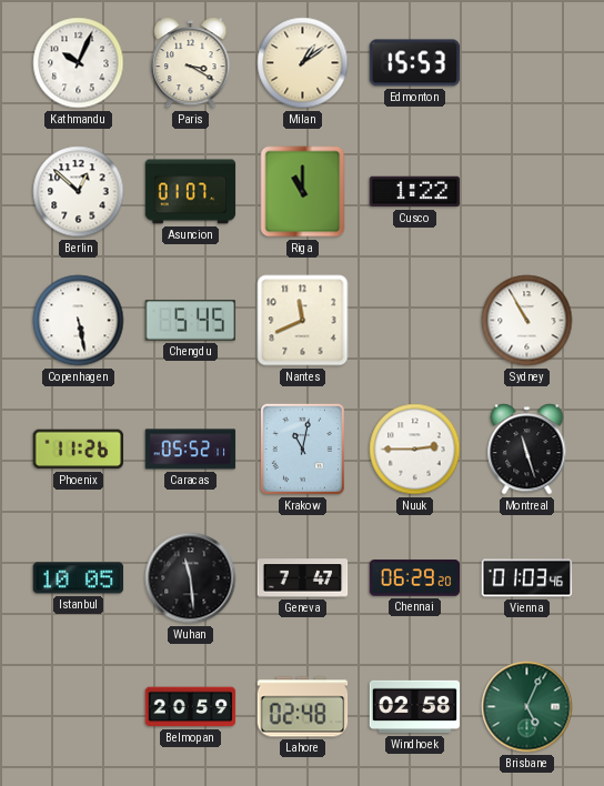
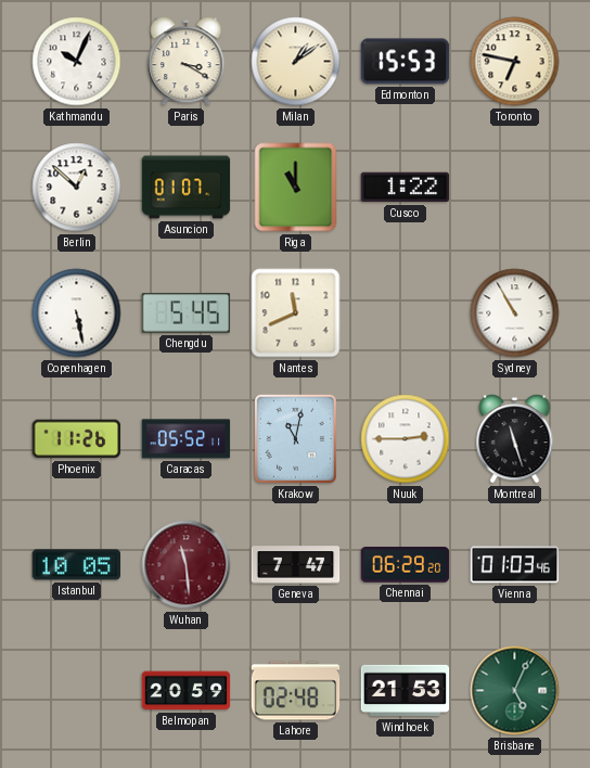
Toronto: none -> 6:47
Wuhan dial: black -> burgundy
Windhoek: 02:58 -> 21:53
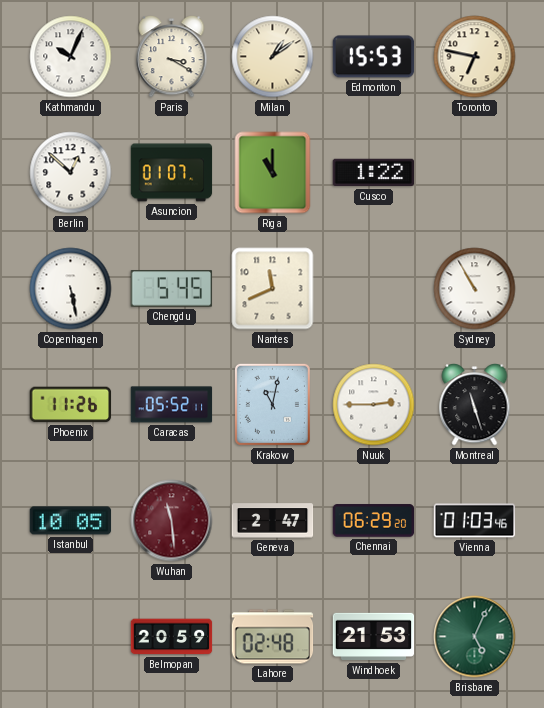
Geneva: 7:47 -> 2:47
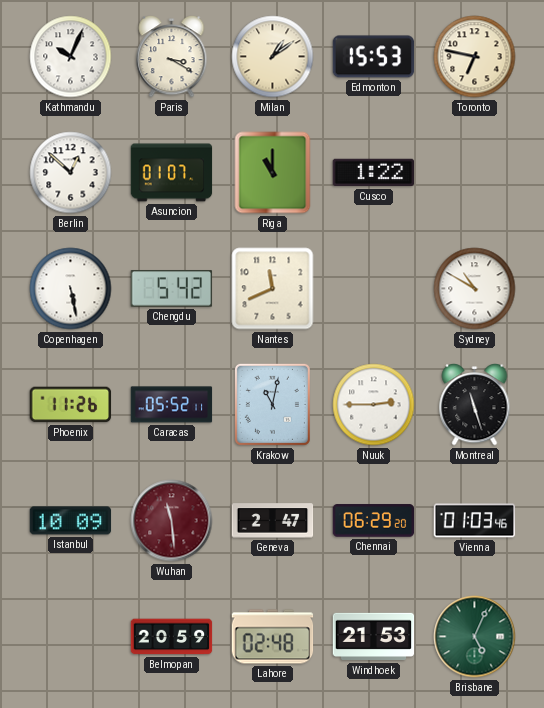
Chengdu: 5:45 -> 5:42
Sydney: 10:55 -> 10:50
Istanbul: 10:05 -> 10:09
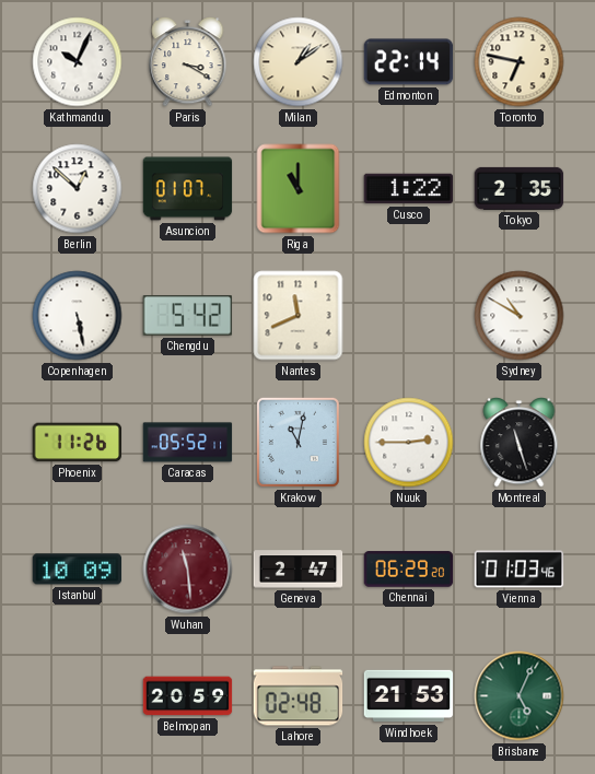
Edmonton: 15:53 -> 22:14
Tokyo: none -> 2:35
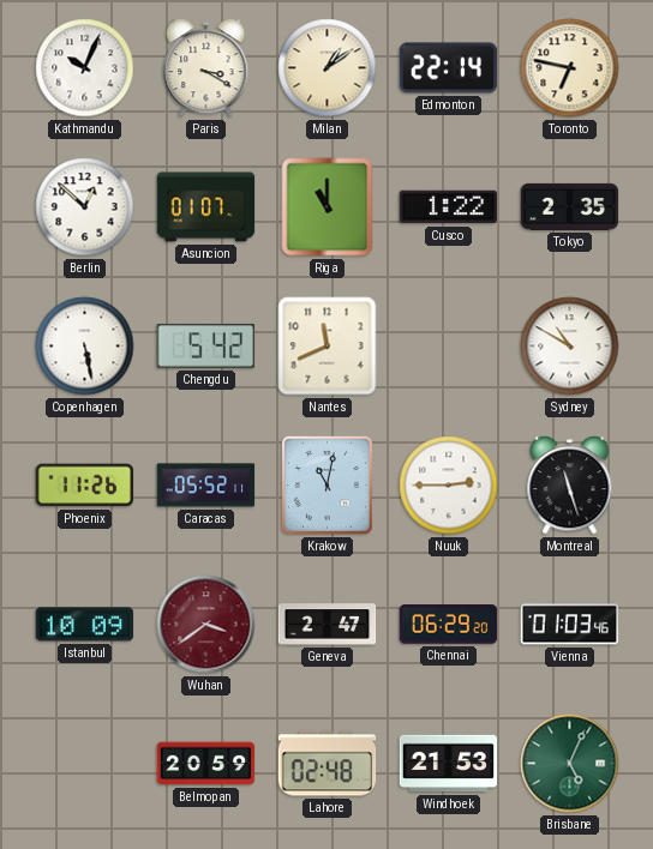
Wuhan: 11:29 -> 3:39
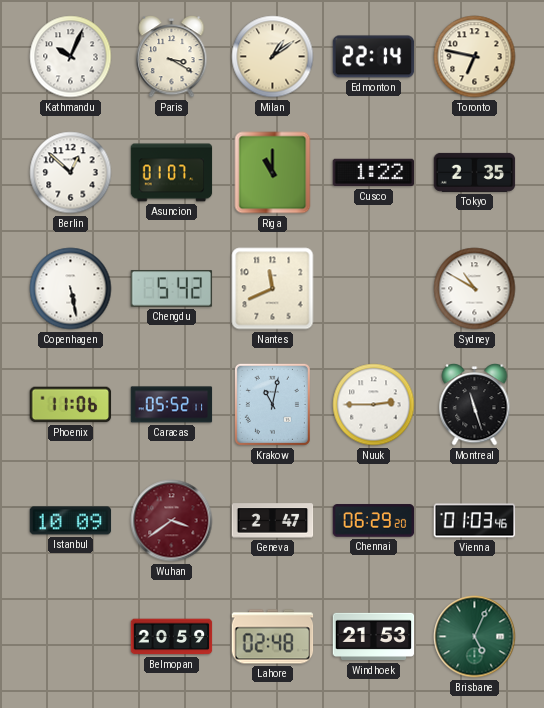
Phoenix: 11:26 -> 11:06
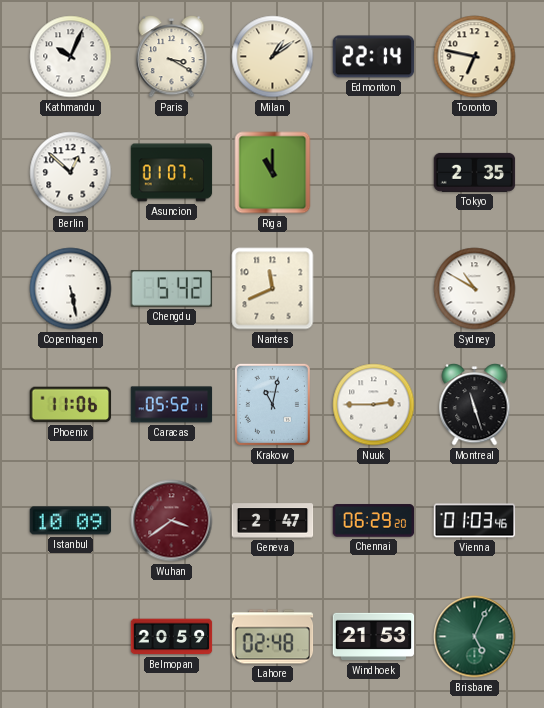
Cusco: 1:22 -> none
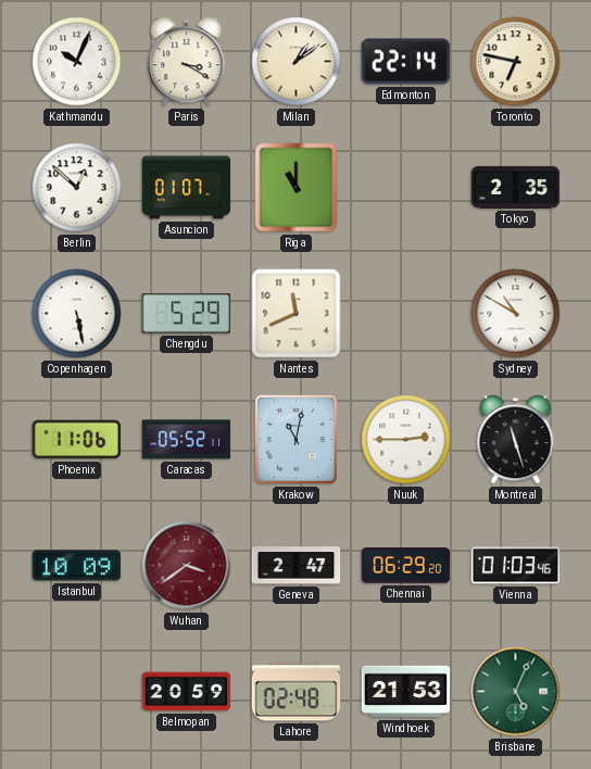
Chengdu: 5:42 -> 5:29
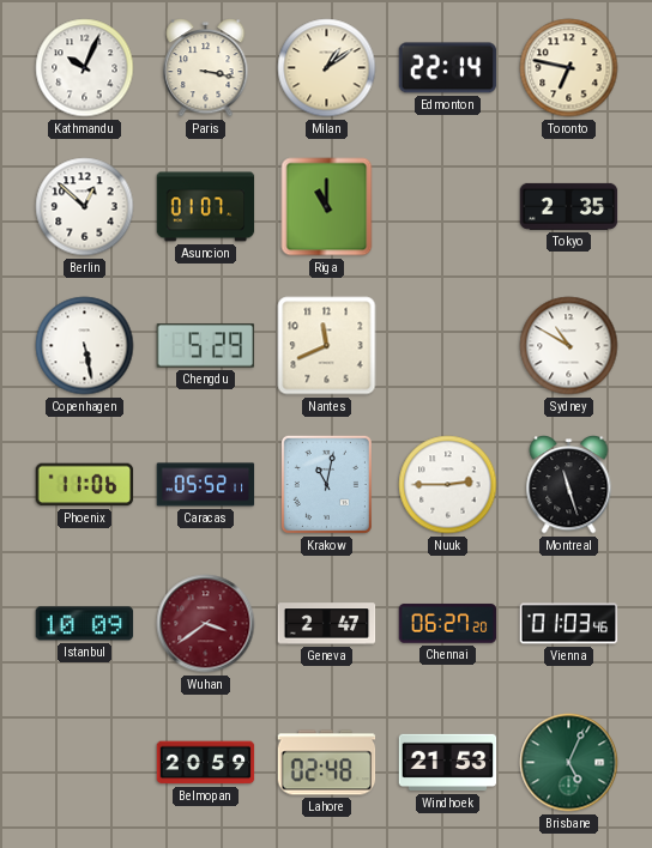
Paris: 3:20 -> 3:17
Chennai: 06:29 -> 06:27
